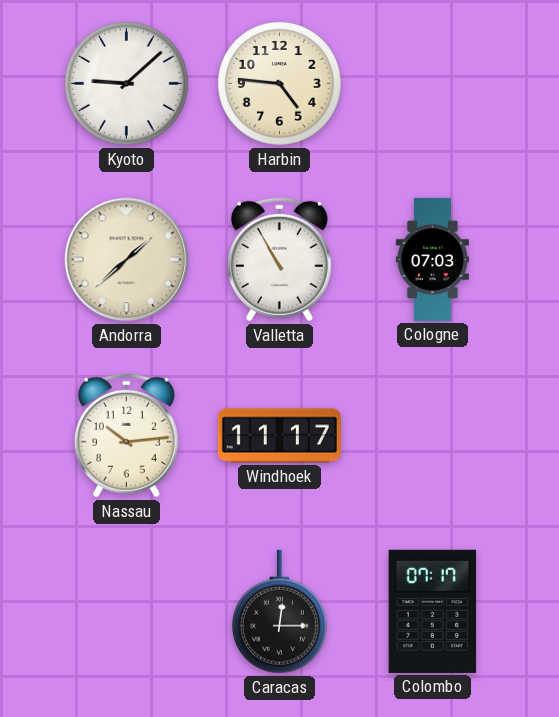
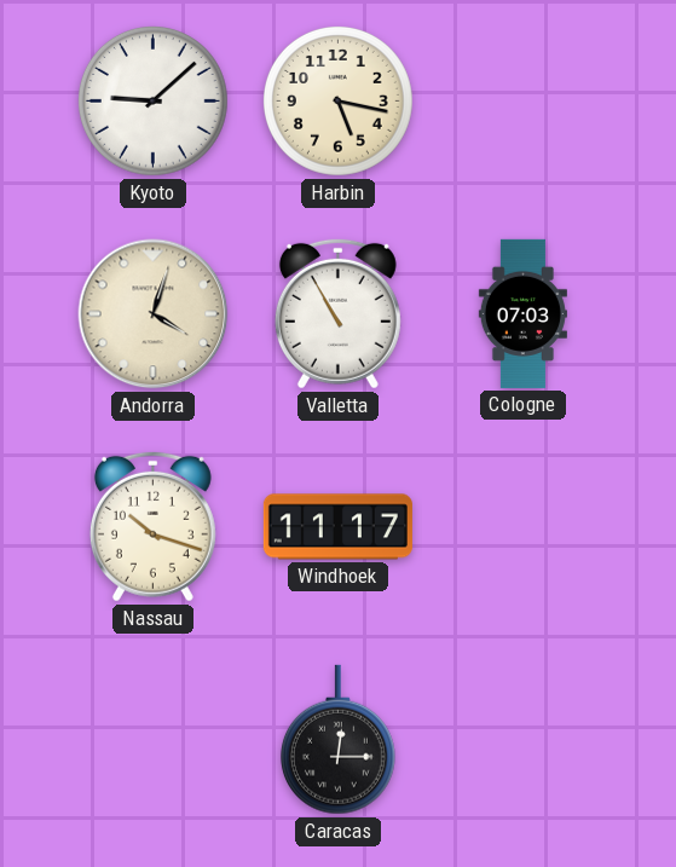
Harbin: 4:46 -> 5:17
Andorra: 1:38 -> 4:03
Nassau: 10:14 -> 10:18
Colombo: 07:17 -> none
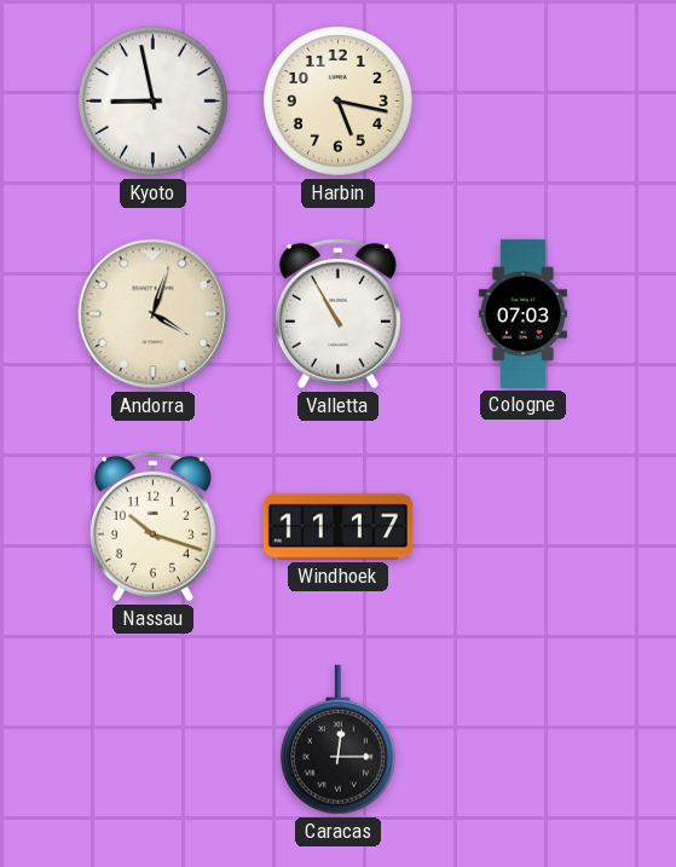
Kyoto: 9:08 -> 8:58
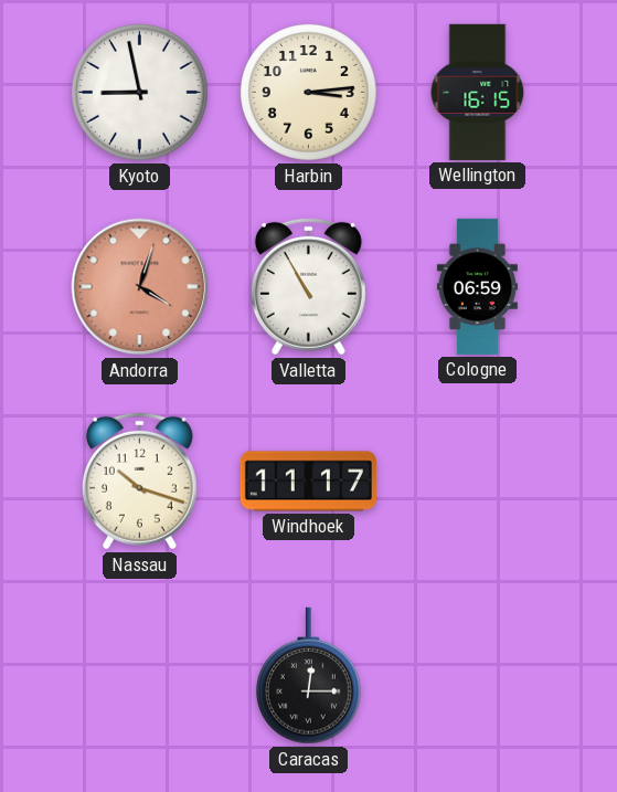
Harbin: 5:17 -> 3:14
Wellington: none -> 16:15
Andorra dial: cream -> salmon
Cologne: 07:03 -> 06:59
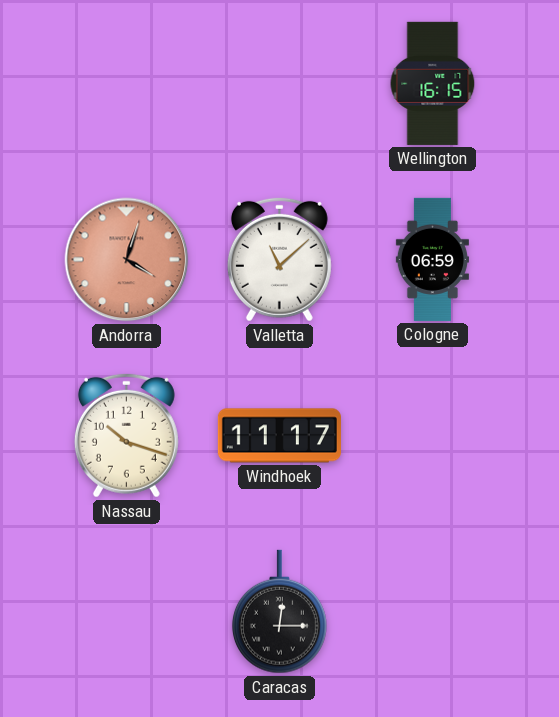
Kyoto: 8:58 -> none
Harbin: 3:14 -> none
Valletta: 10:55 -> 11:08
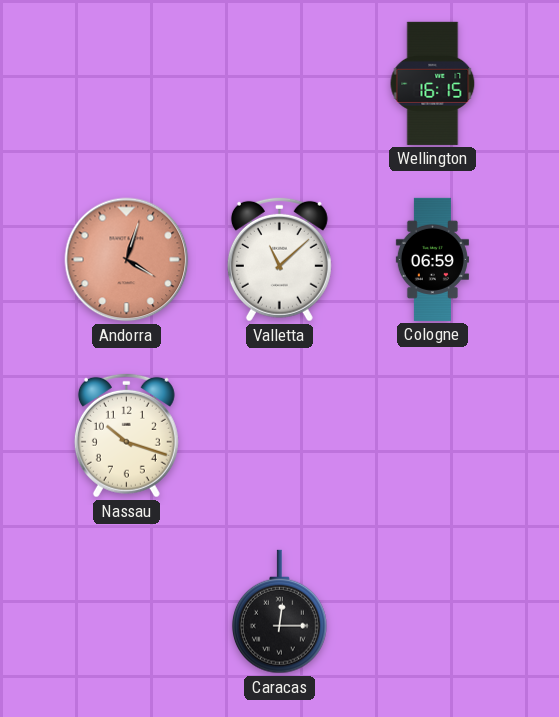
Windhoek: 11:17 -> none
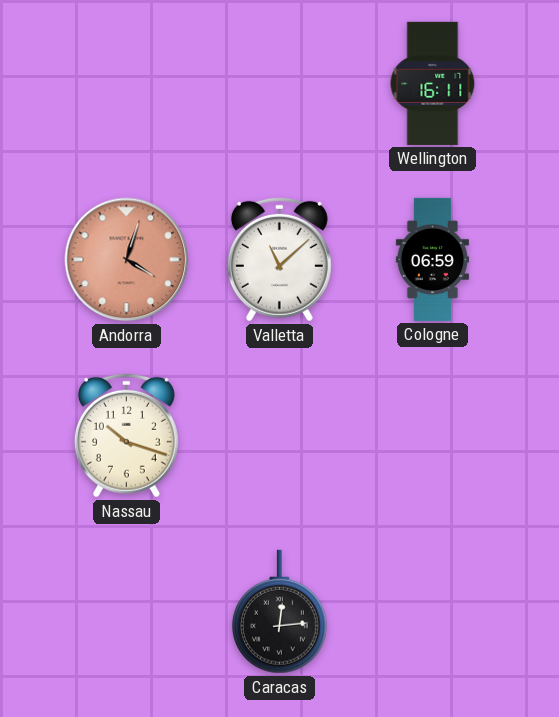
Wellington: 16:15 -> 16:11
Caracas: 12:15 -> 12:14
